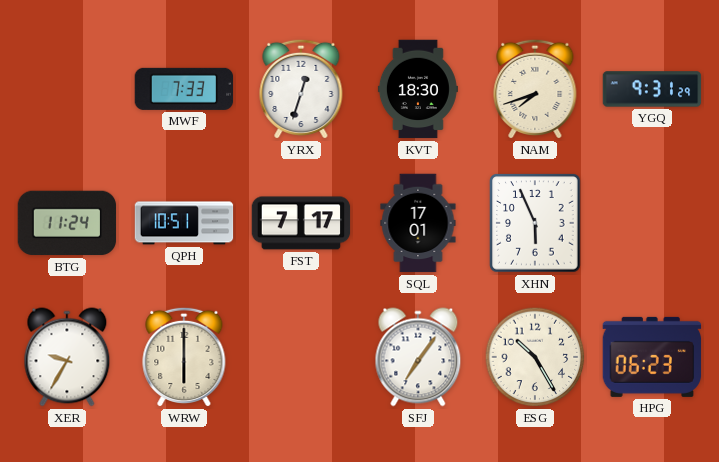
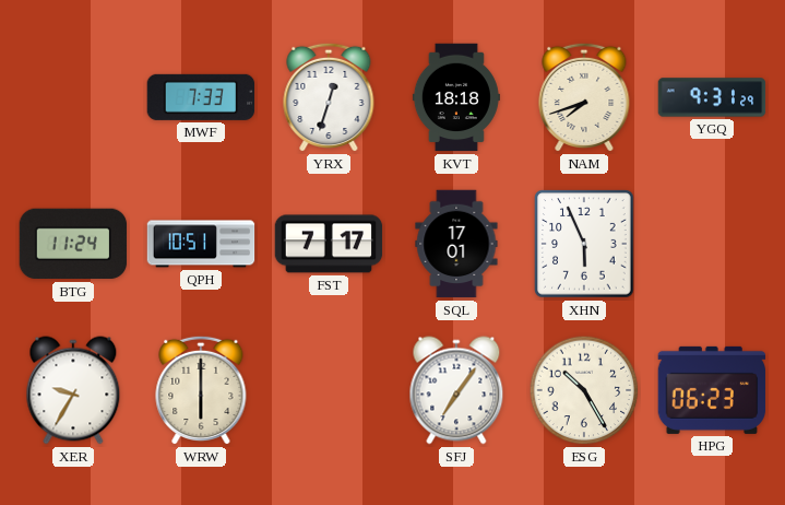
KVT: 18:30 -> 18:18
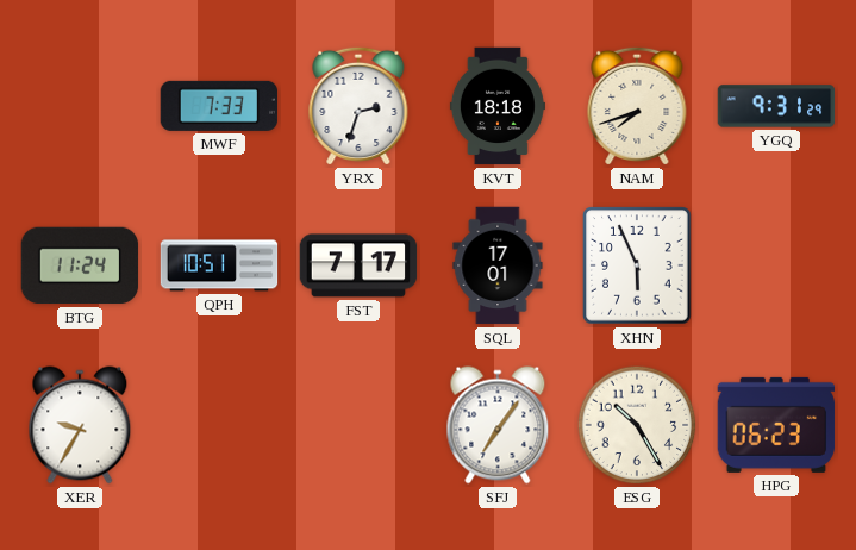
YRX: 12:33 -> 2:33
WRW: 6:00 -> none
